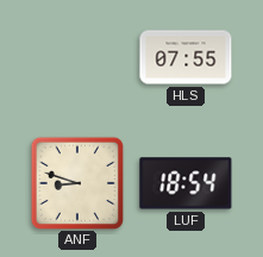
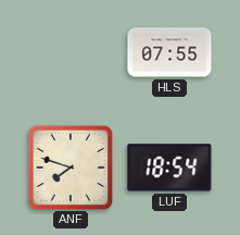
ANF: 8:48 -> 7:48
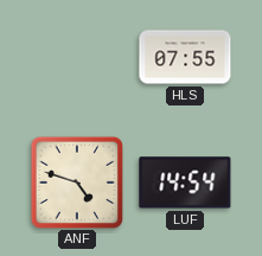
ANF: 7:48 -> 4:48
LUF: 18:54 -> 14:54
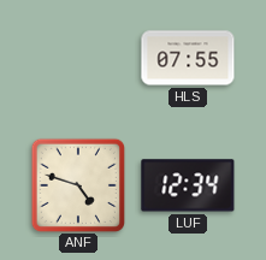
LUF: 14:54 -> 12:34
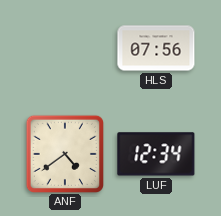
HLS: 07:55 -> 07:56
ANF: 4:48 -> 4:39
